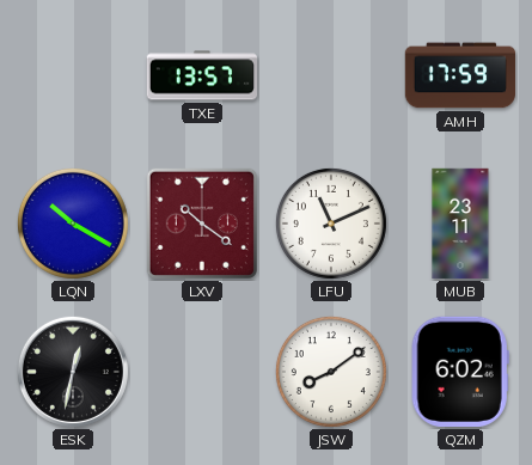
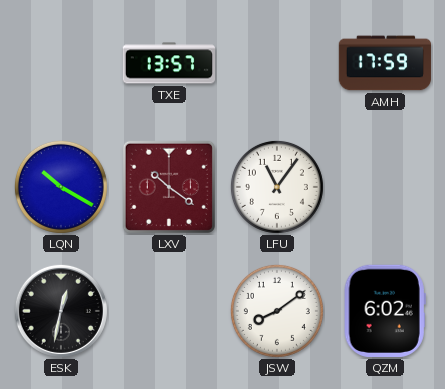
LFU: 11:11 -> 11:06
MUB: 23:11 -> none
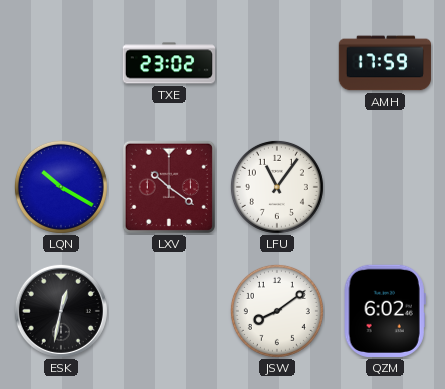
TXE: 13:57 -> 23:02
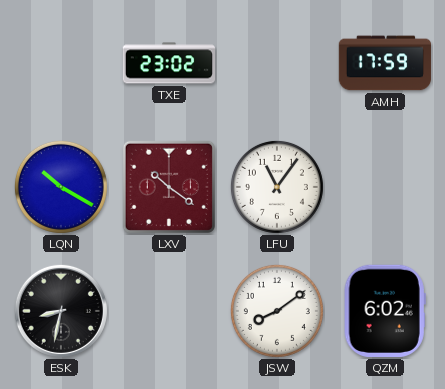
ESK: 12:32 -> 8:32
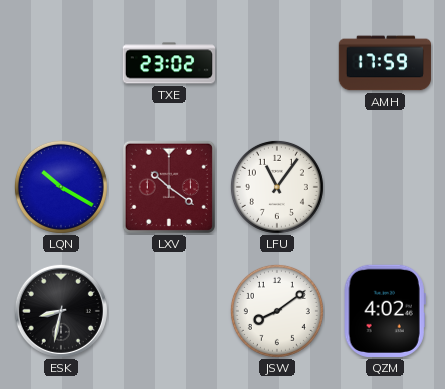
QZM: 6:02 -> 4:02
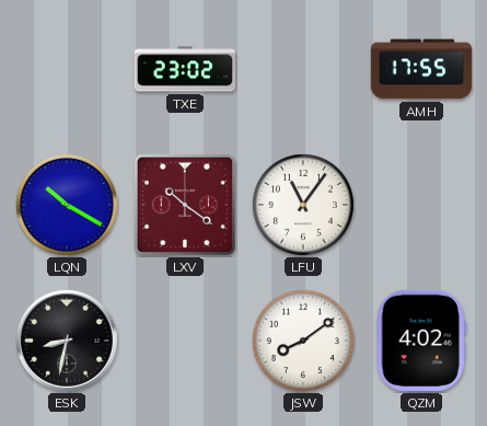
AMH: 17:59 -> 17:55
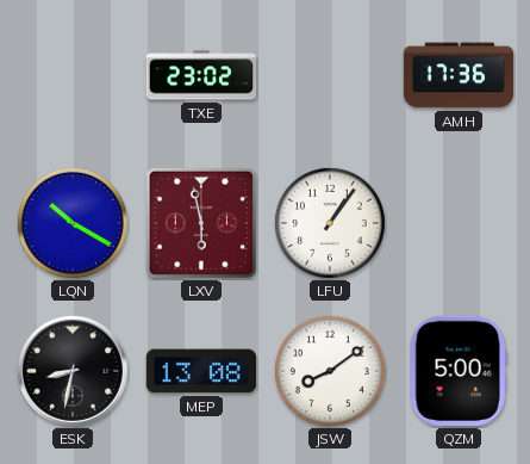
AMH: 17:55 -> 17:36
LXV: 10:21 -> 5:58
LFU: 11:06 -> 1:06
MEP: none -> 13:08
QZM: 4:02 -> 5:00
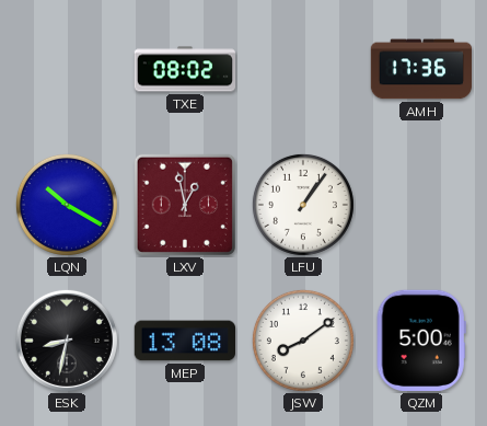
TXE: 23:02 -> 08:02
LXV: 5:58 -> 12:58
